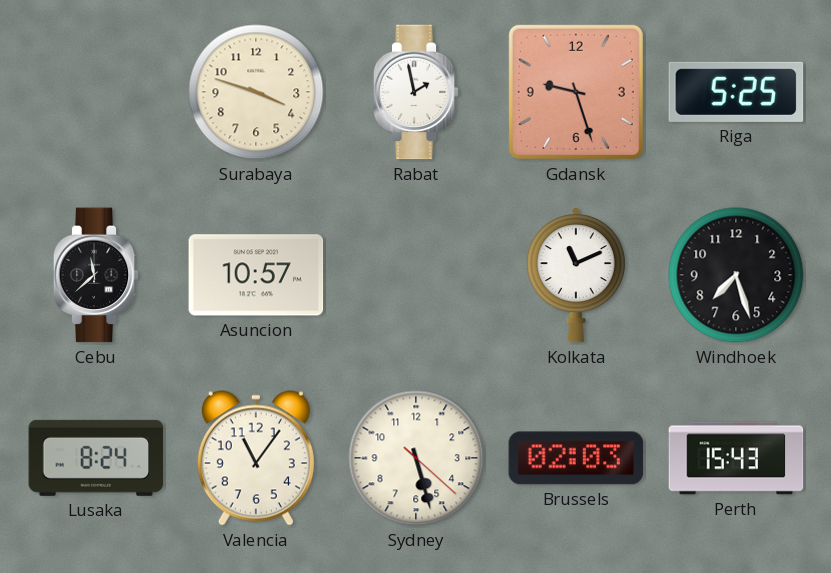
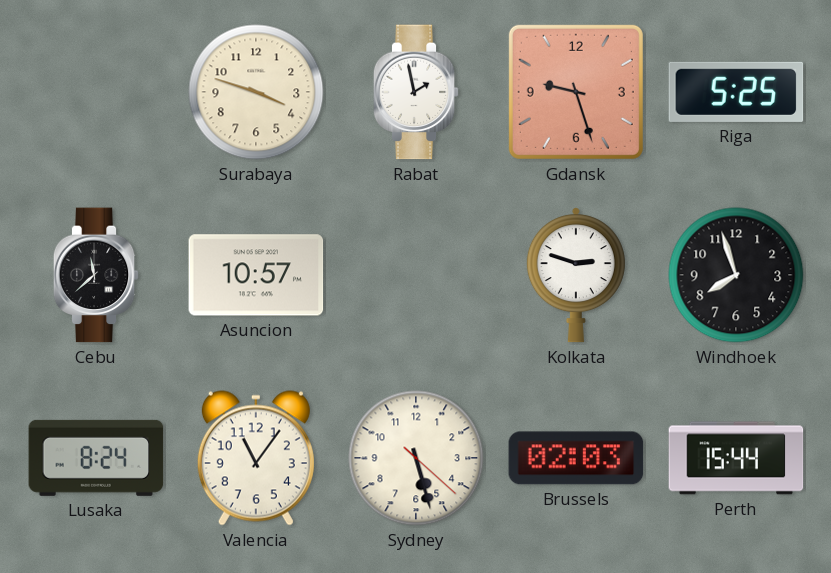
Kolkata: 11:11 -> 2:48
Windhoek: 7:27 -> 7:57
Perth: 15:43 -> 15:44
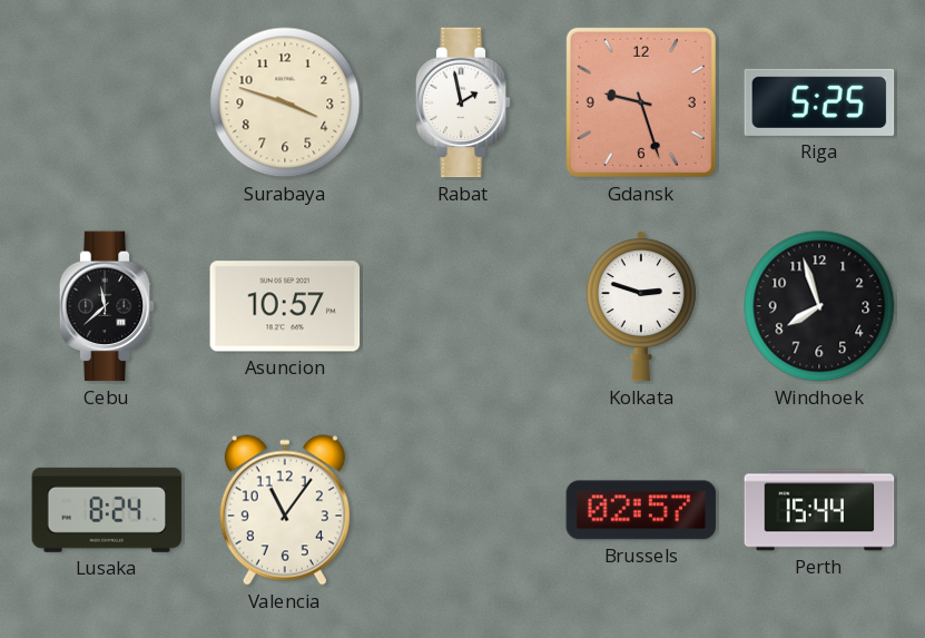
Sydney: 5:27 -> none
Brussels: 02:03 -> 02:57
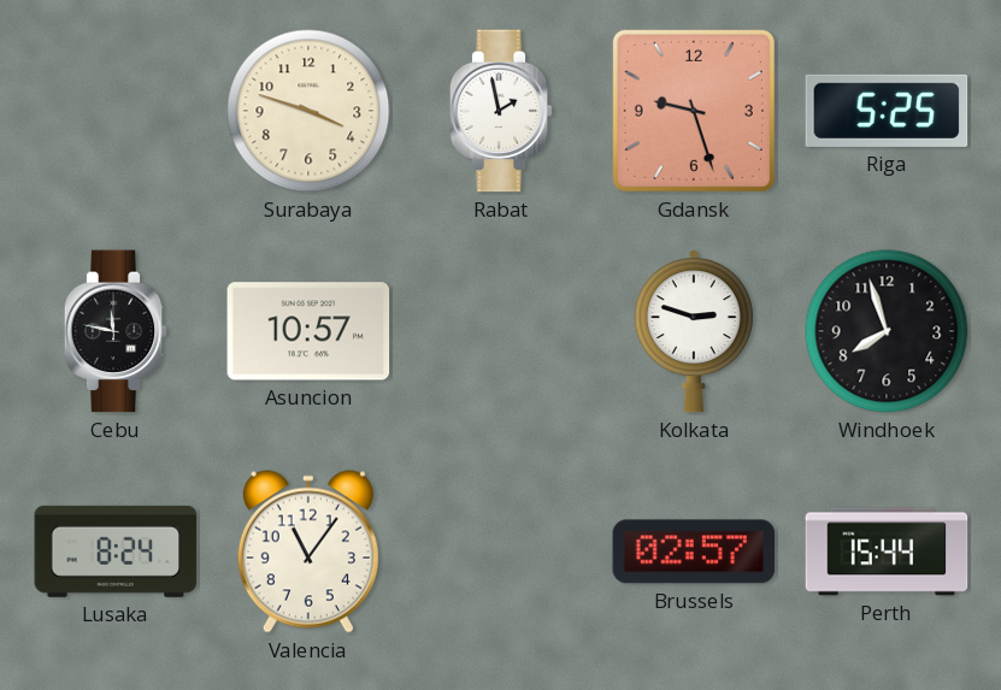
Cebu: 11:38 -> 11:47
